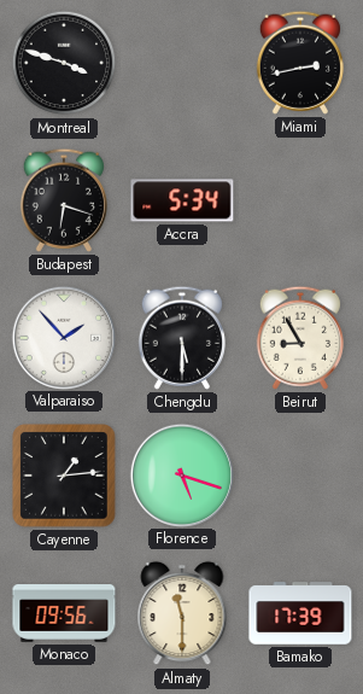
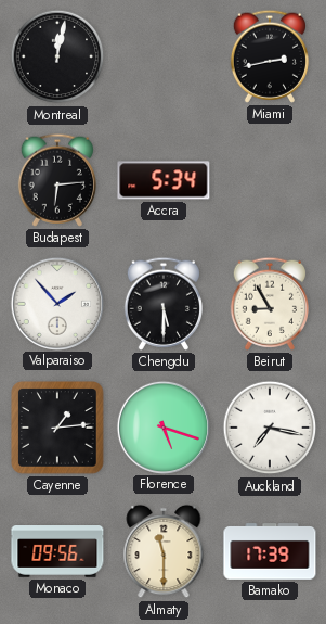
Montreal: 3:48 -> 12:02
Budapest: 6:18 -> 6:14
Auckland: none -> 7:17
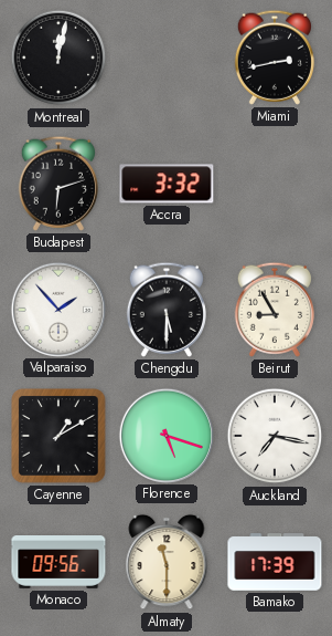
Budapest: 6:14 -> 6:12
Accra: 5:34 -> 3:32
Cayenne: 1:14 -> 1:10
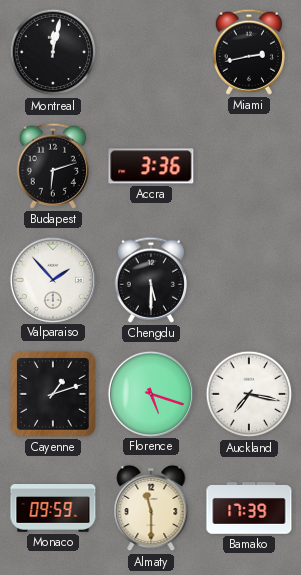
Accra: 3:32 -> 3:36
Beirut: 8:55 -> none
Cayenne: 1:10 -> 1:12
Monaco: 09:56 -> 09:59
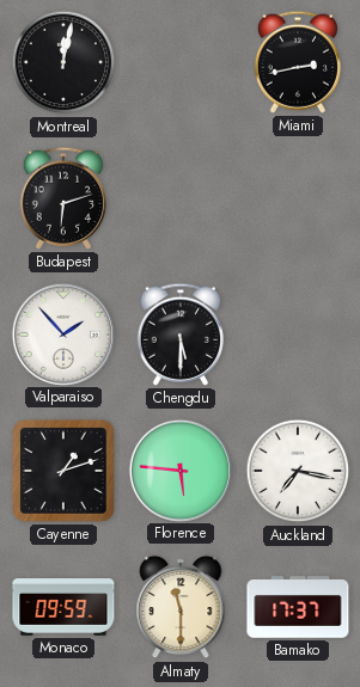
Accra: 3:36 -> none
Florence: 5:18 -> 5:46
Bamako: 17:39 -> 17:37
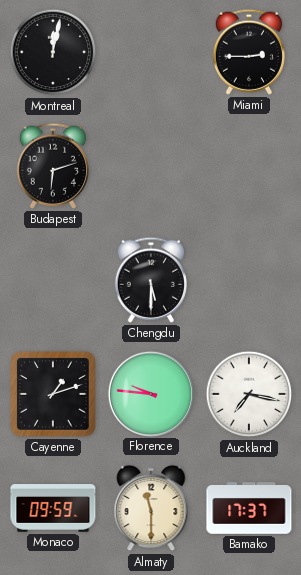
Miami: 2:43 -> 2:45
Valparaiso: 1:53 -> none
Florence: 5:46 -> 9:46
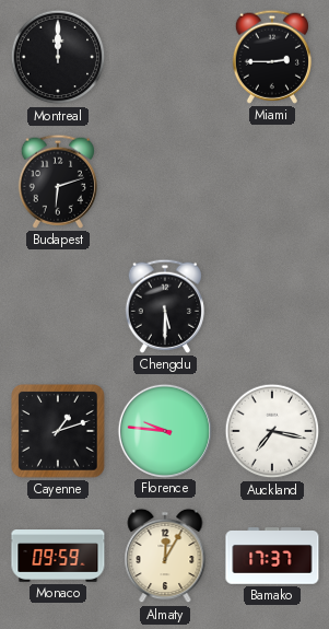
Montreal: 12:02 -> 12:00
Almaty: 11:30 -> 12:05
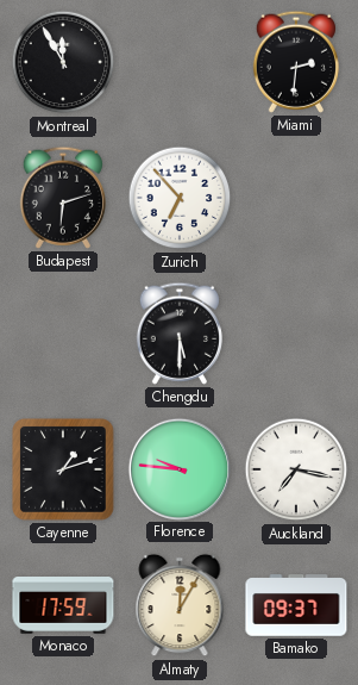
Montreal: 12:00 -> 11:55
Miami: 2:45 -> 2:31
Zurich: none -> 6:53
Monaco: 09:59 -> 17:59
Bamako: 17:37 -> 09:37
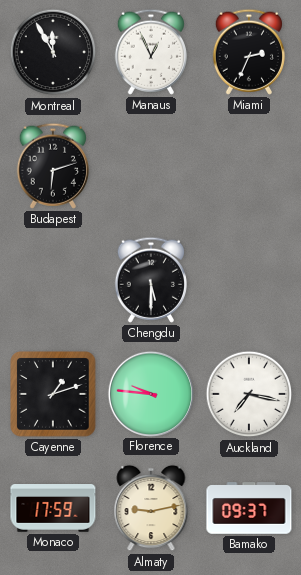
Manaus: none -> 12:56
Miami: 2:31 -> 2:34
Zurich: 6:53 -> none
Almaty: 12:05 -> 9:13
